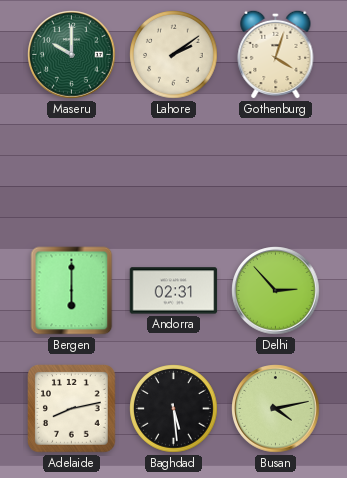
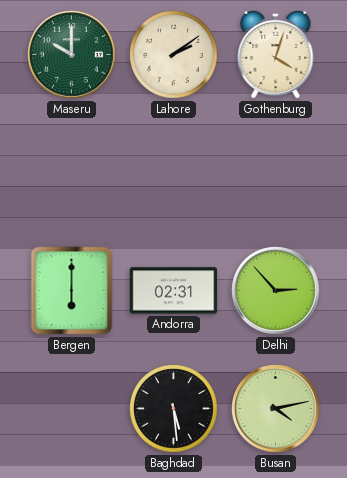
Adelaide: 8:13 -> none
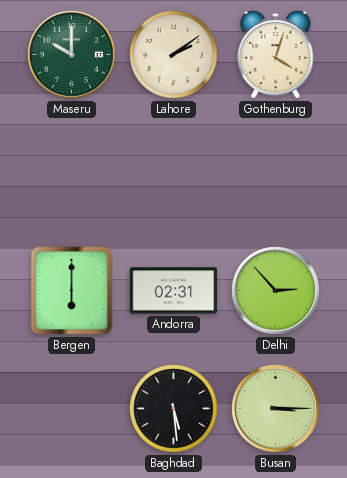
Busan: 4:13 -> 3:15
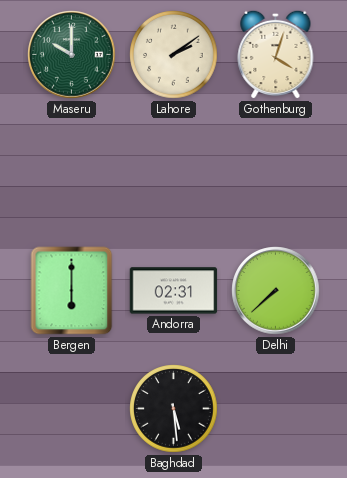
Delhi: 2:53 -> 7:38
Busan: 3:15 -> none
